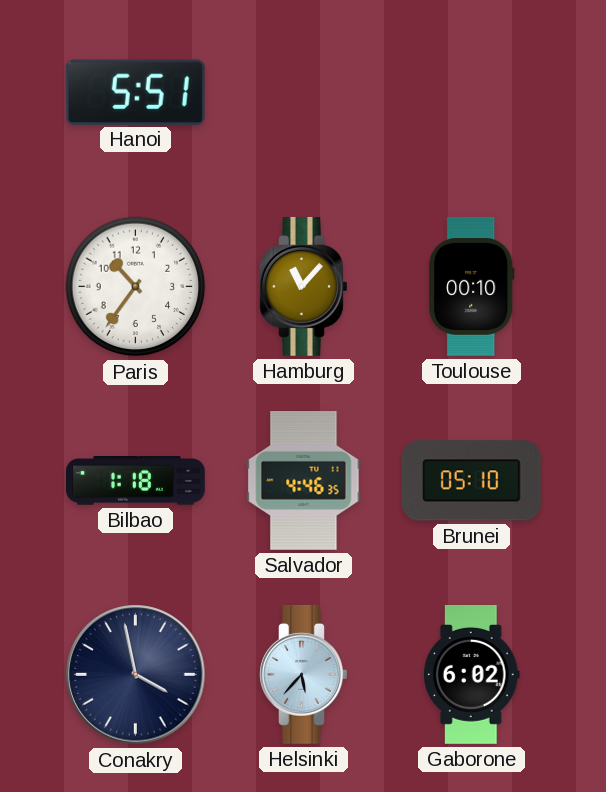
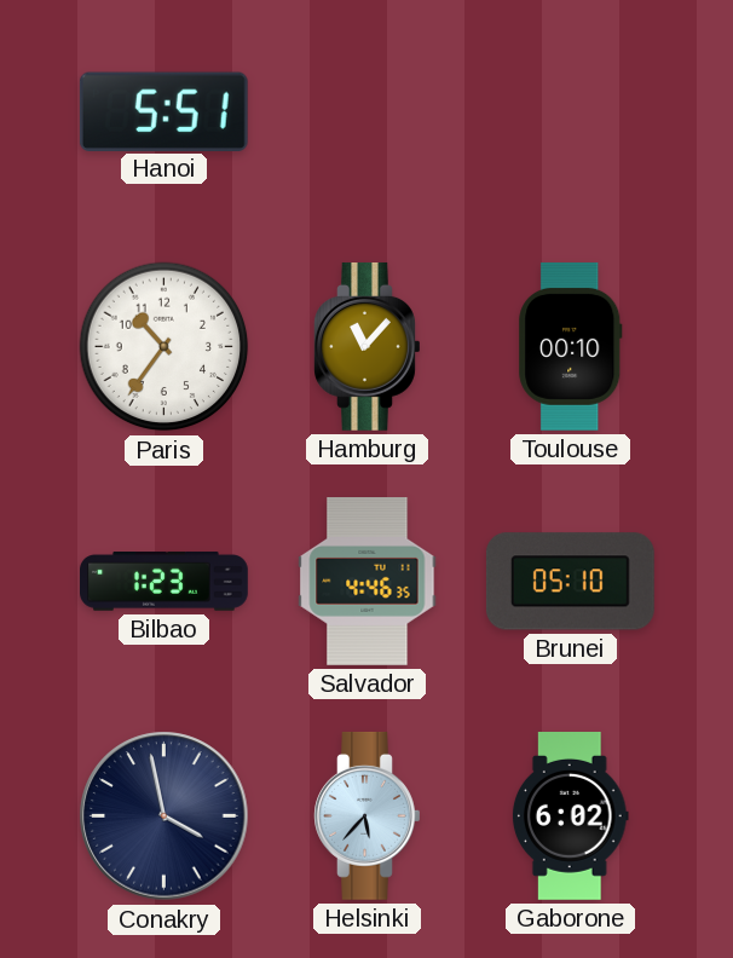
Bilbao: 1:18 -> 1:23
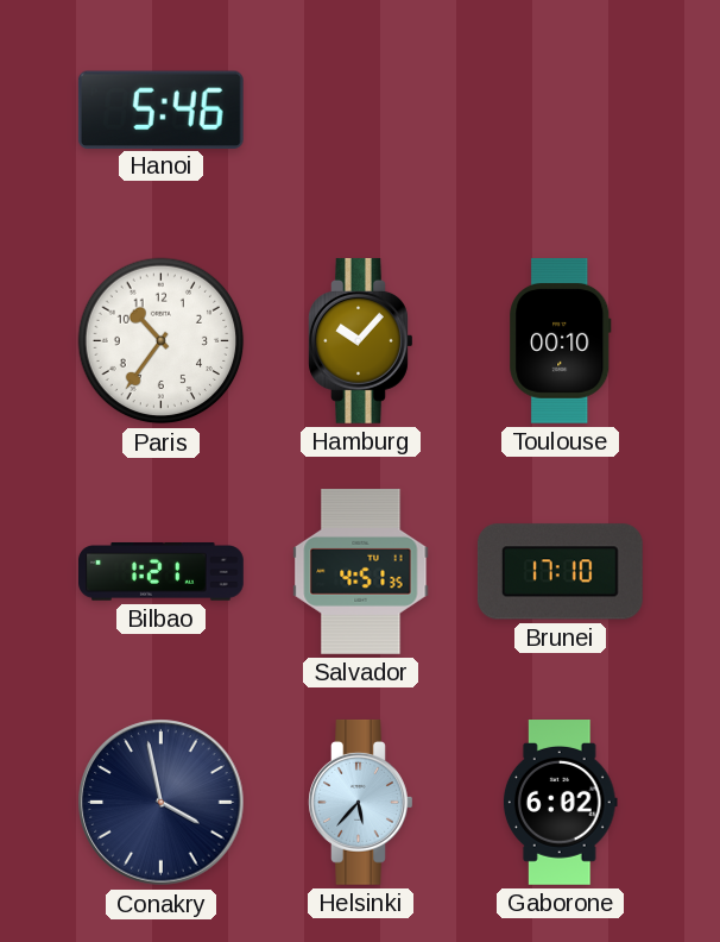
Hanoi: 5:51 -> 5:46
Hamburg: 11:07 -> 10:07
Bilbao: 1:23 -> 1:21
Salvador: 4:46 -> 4:51
Brunei: 05:10 -> 17:10
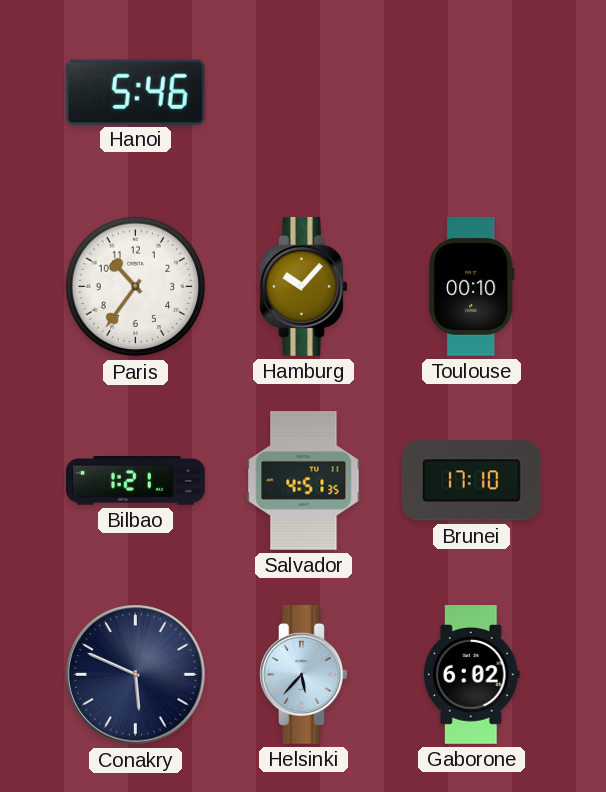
Conakry: 3:58 -> 5:49
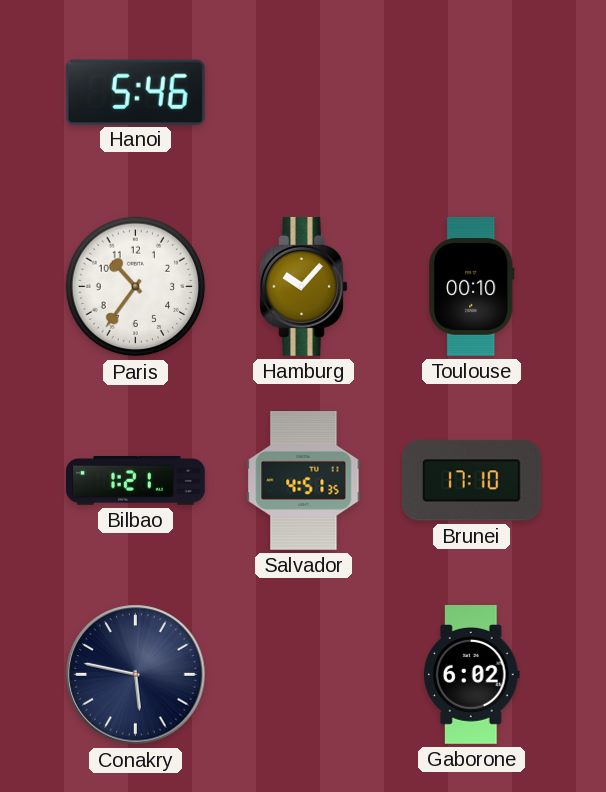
Conakry: 5:49 -> 5:47
Helsinki: 5:37 -> none
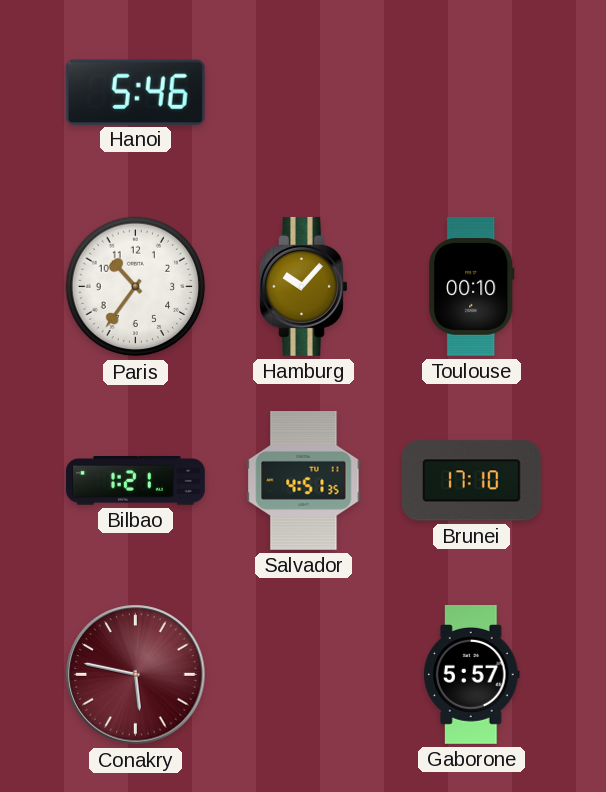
Conakry dial: navy -> burgundy
Gaborone: 6:02 -> 5:57
